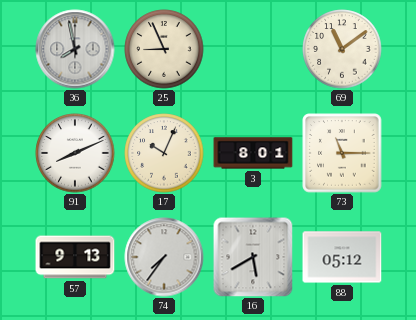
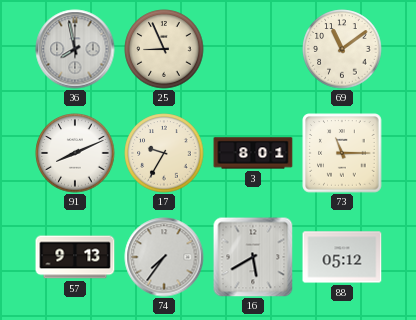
17: 10:04 -> 9:35
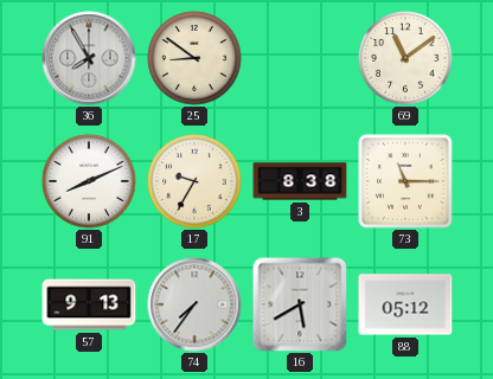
36: 7:58 -> 7:55
25: 8:56 -> 8:51
3: 8:01 -> 8:38
